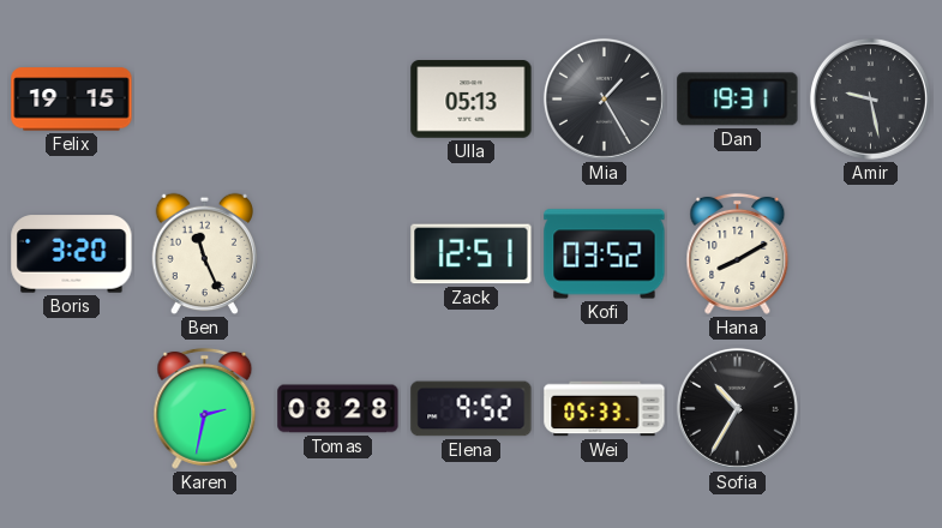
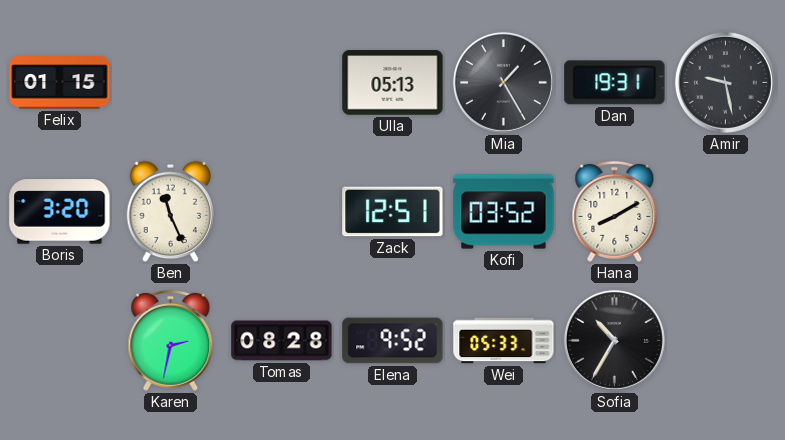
Felix: 19:15 -> 01:15
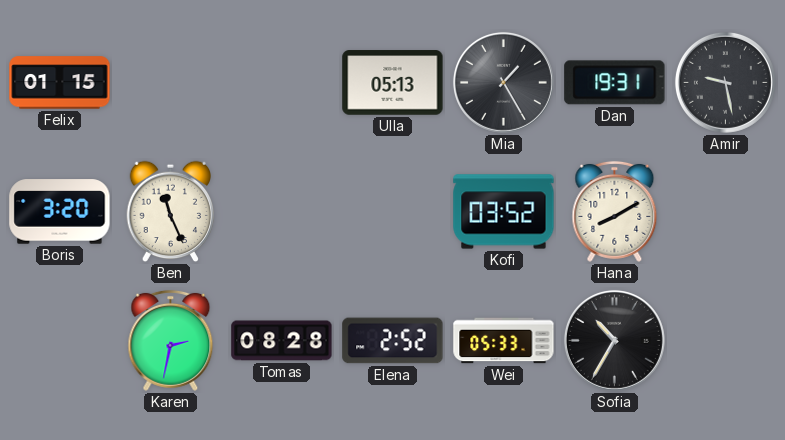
Zack: 12:51 -> none
Elena: 9:52 -> 2:52
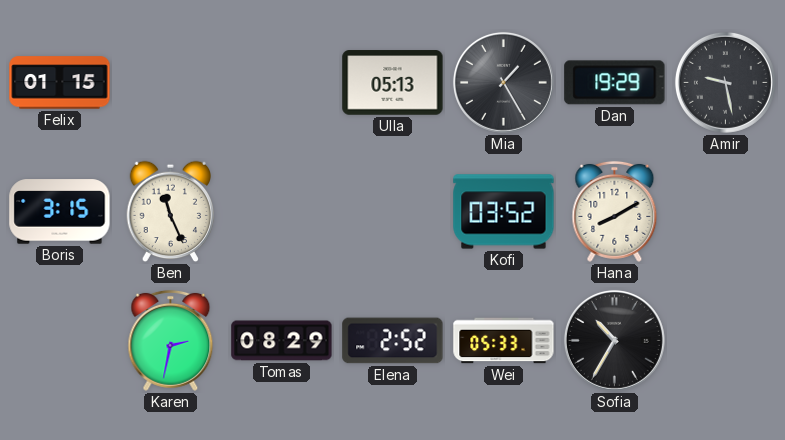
Dan: 19:31 -> 19:29
Boris: 3:20 -> 3:15
Tomas: 08:28 -> 08:29
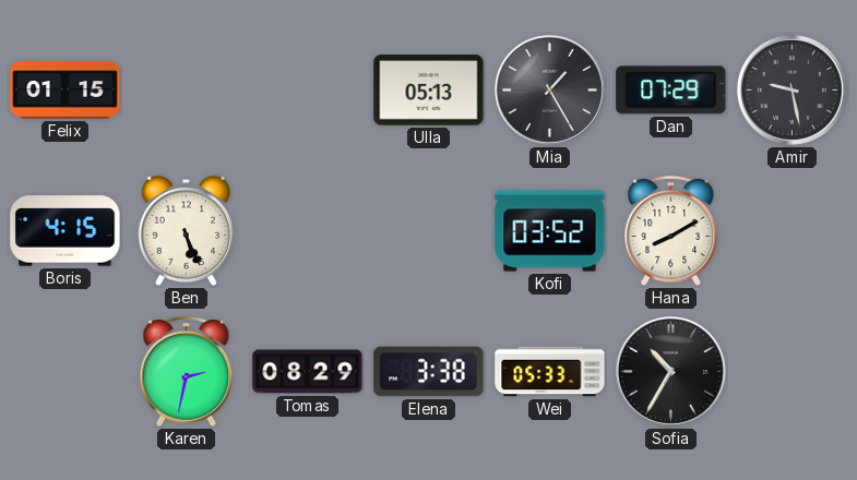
Dan: 19:29 -> 07:29
Boris: 3:15 -> 4:15
Ben: 11:26 -> 5:26
Elena: 2:52 -> 3:38
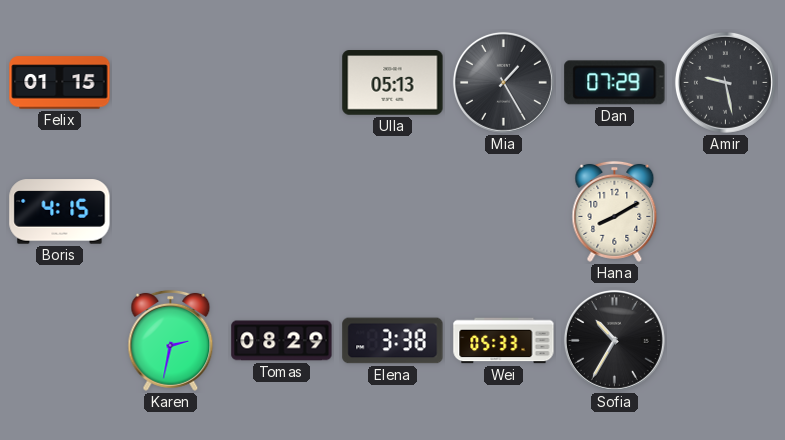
Ben: 5:26 -> none
Kofi: 03:52 -> none
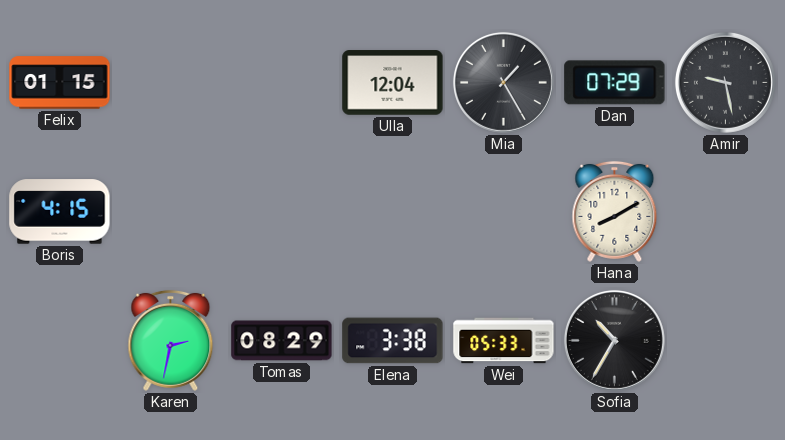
Ulla: 05:13 -> 12:04
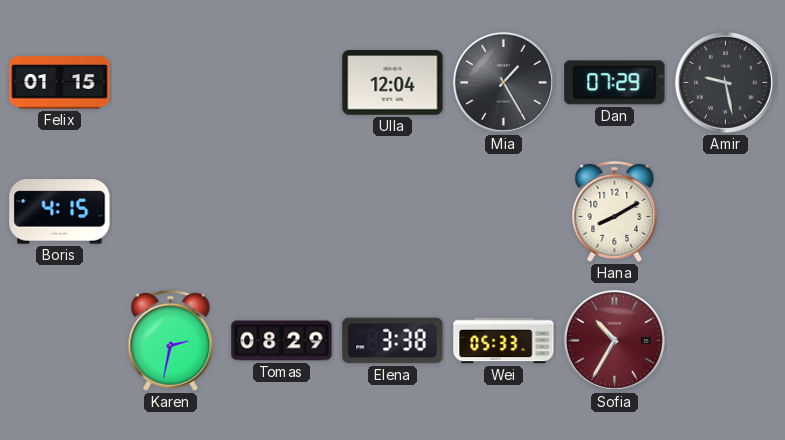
Sofia dial: black -> burgundy
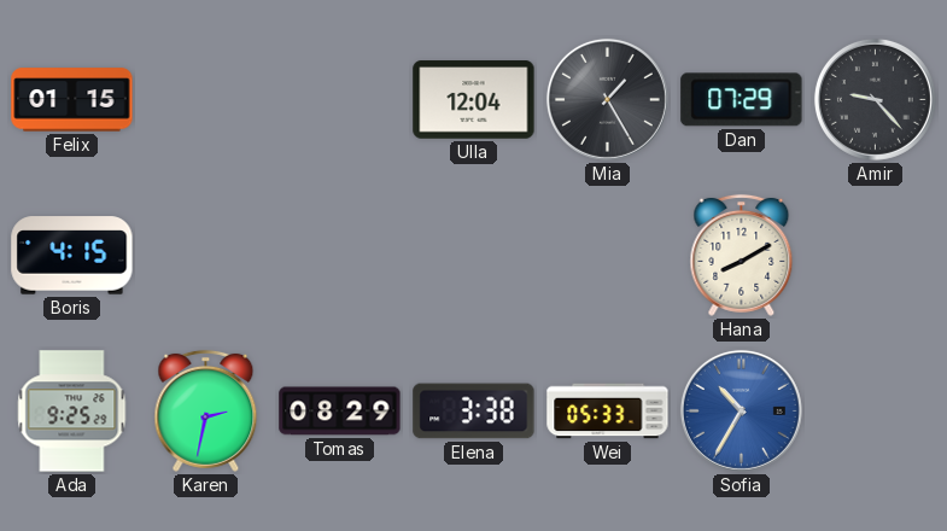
Amir: 9:28 -> 9:23
Ada: none -> 9:25
Sofia dial: burgundy -> blue
